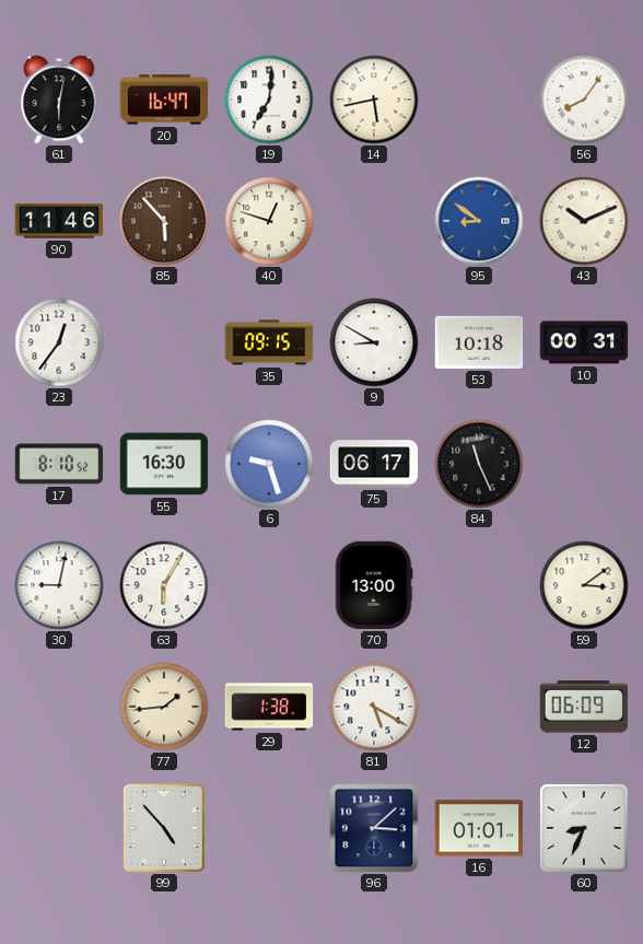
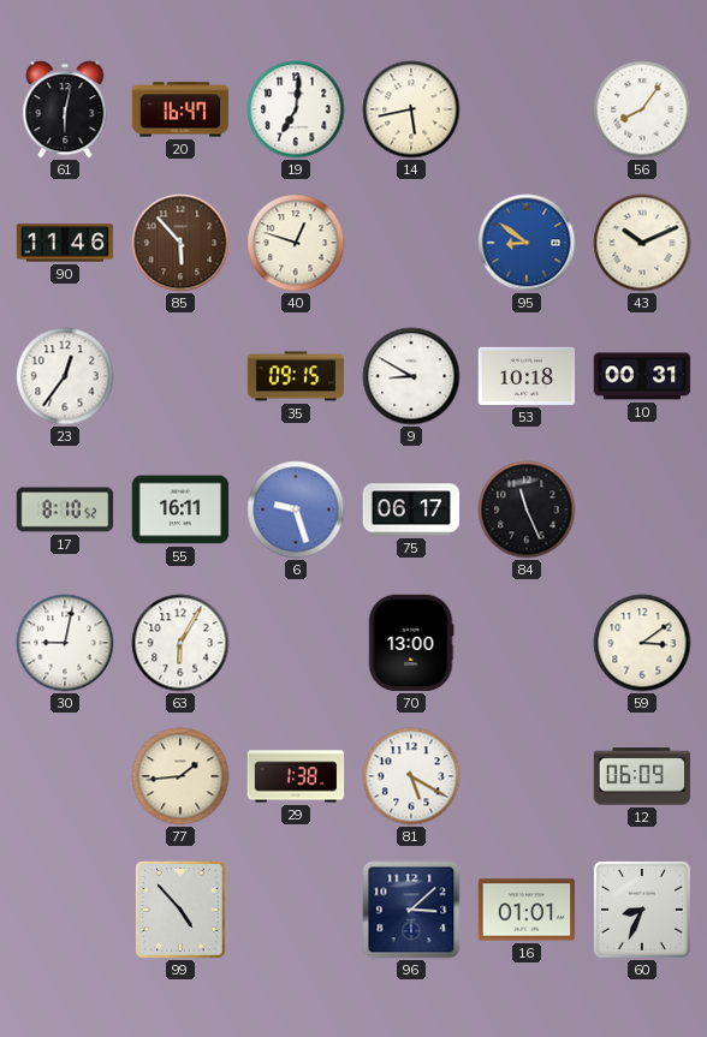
55: 16:30 -> 16:11
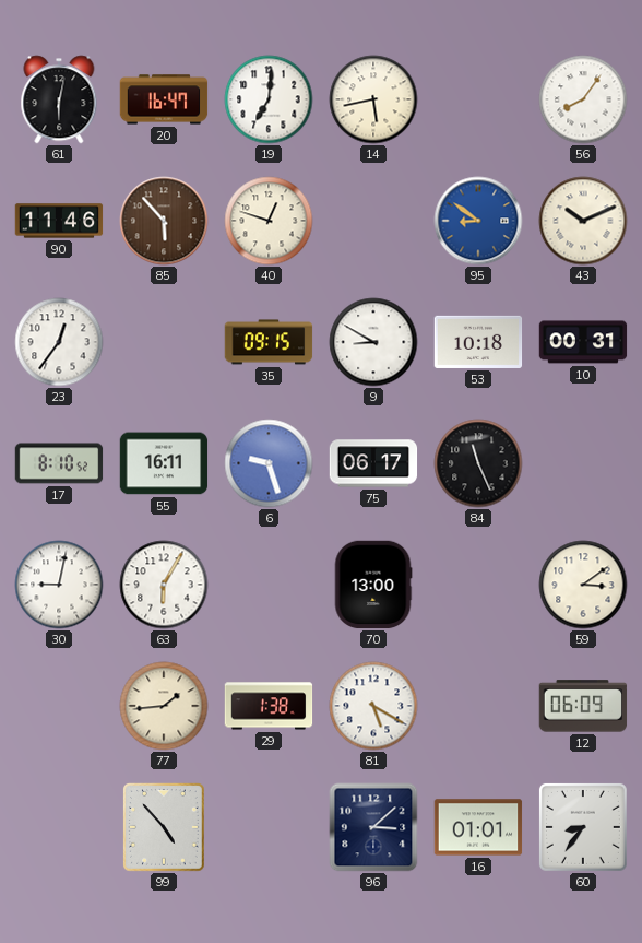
60: 8:34 -> 8:36
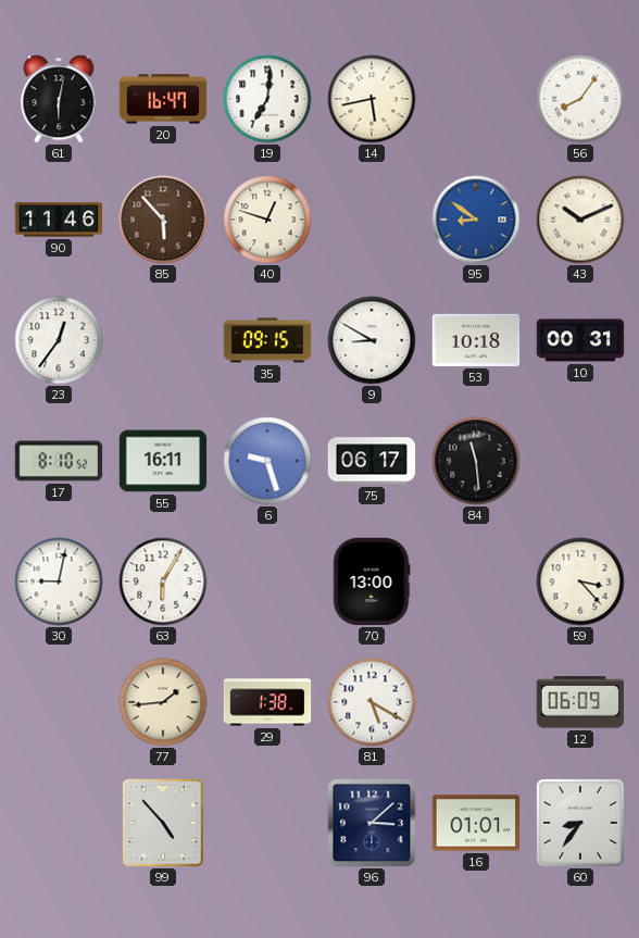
84: 11:26 -> 11:29
59: 3:09 -> 3:23
